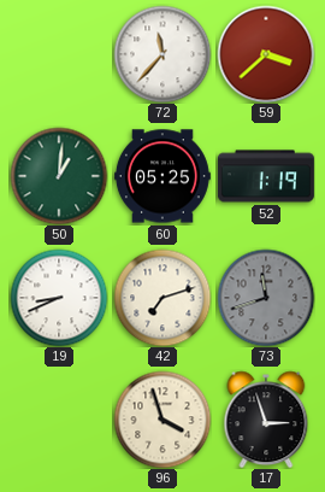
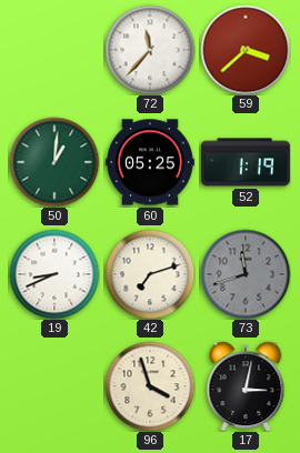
17: 2:57 -> 3:02
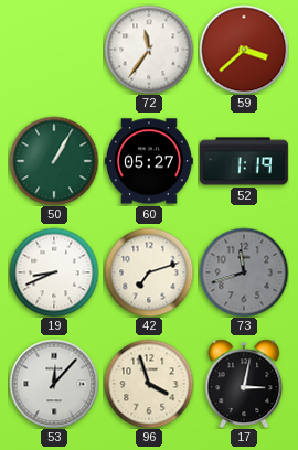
72: 11:37 -> 11:36
50: 1:01 -> 1:05
60: 05:25 -> 05:27
53: none -> 12:07
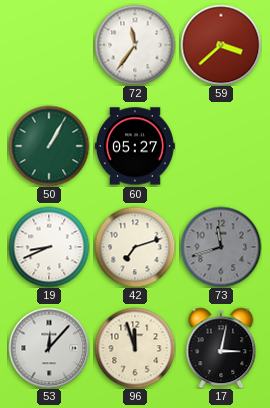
52: 1:19 -> none
96: 3:57 -> 11:57
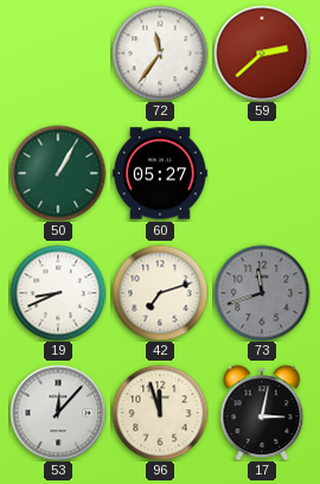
59: 3:38 -> 2:38
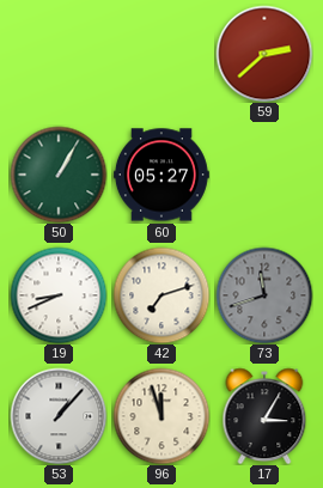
72: 11:36 -> none
53: 12:07 -> 1:07
17: 3:02 -> 3:05
